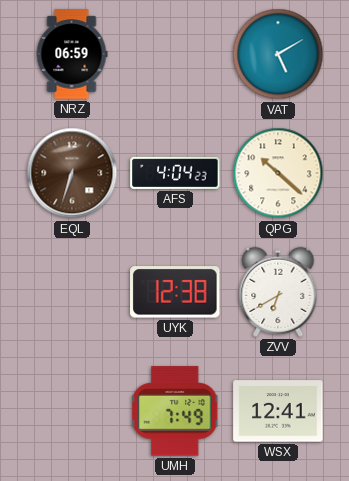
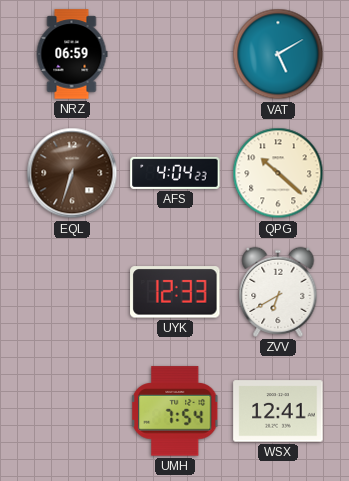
UYK: 12:38 -> 12:33
UMH: 7:49 -> 7:54
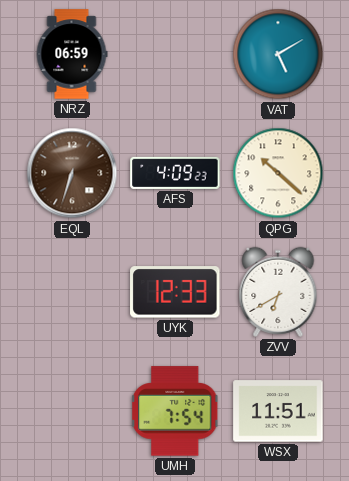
AFS: 4:04 -> 4:09
WSX: 12:41 -> 11:51
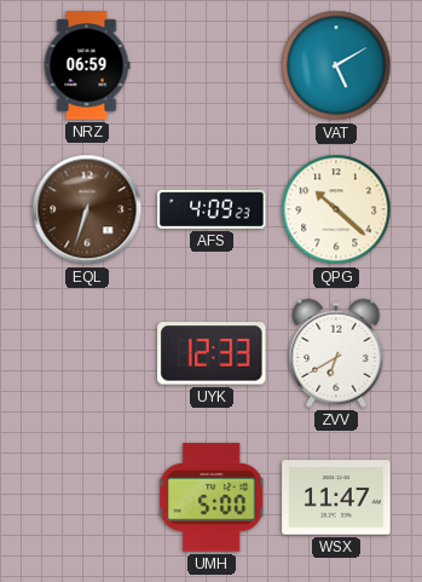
UMH: 7:54 -> 5:00
WSX: 11:51 -> 11:47
